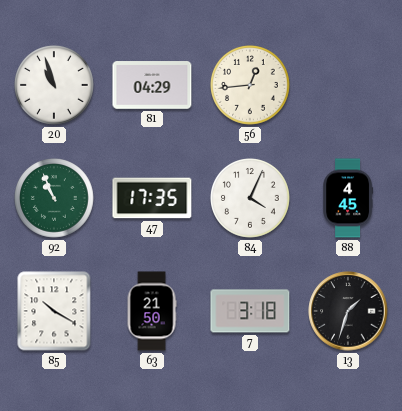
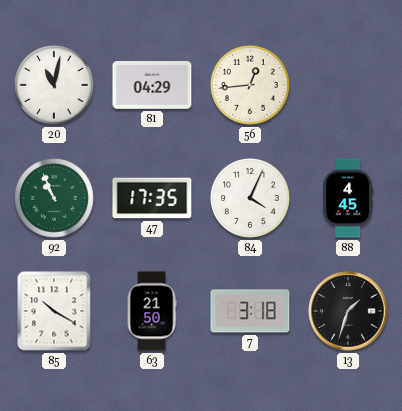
20: 10:57 -> 11:02
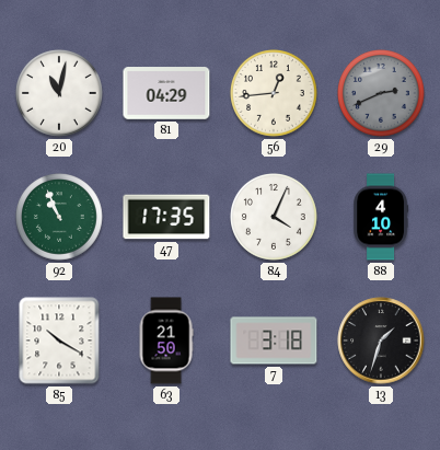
29: none -> 2:41
88: 4:45 -> 4:10
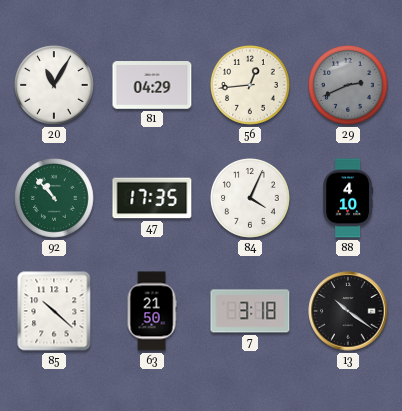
20: 11:02 -> 11:05
92: 10:56 -> 10:53
85: 10:20 -> 10:22
13: 1:33 -> 10:21
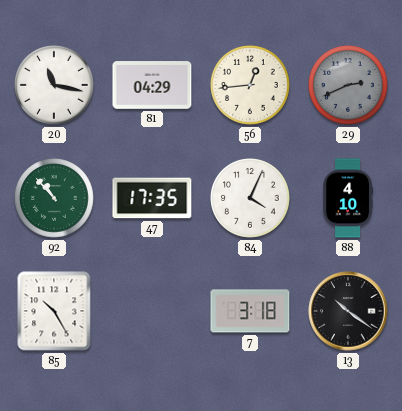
20: 11:05 -> 11:17
85: 10:22 -> 10:25
63: 21:50 -> none
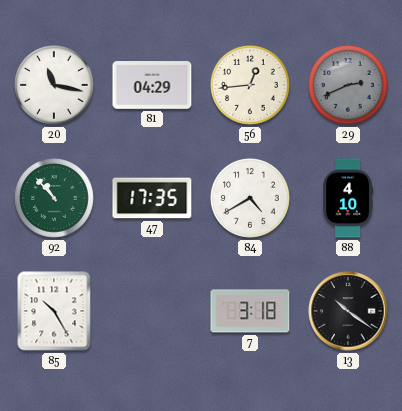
84: 4:04 -> 4:40
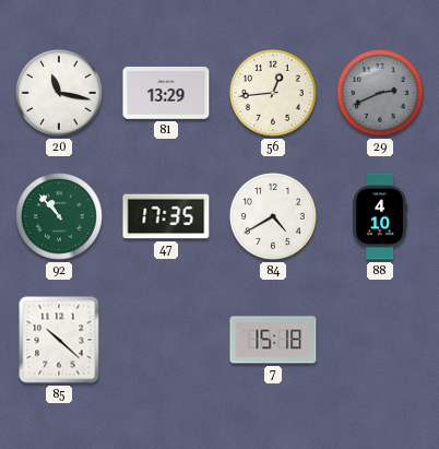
81: 04:29 -> 13:29
85: 10:25 -> 10:22
7: 3:18 -> 15:18
13: 10:21 -> none
